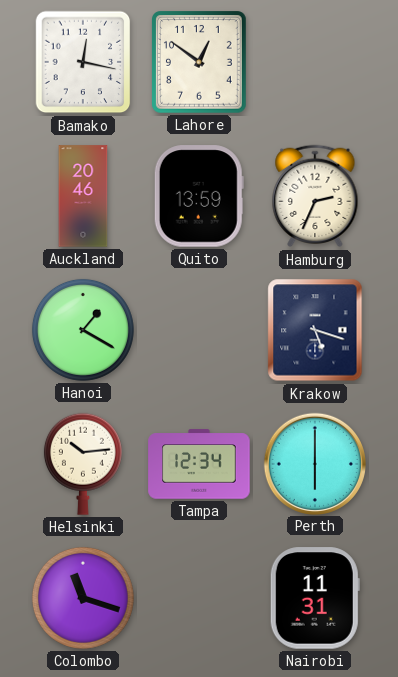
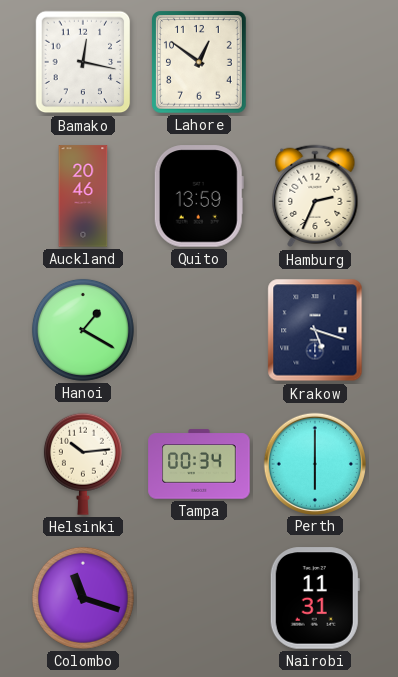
Tampa: 12:34 -> 00:34
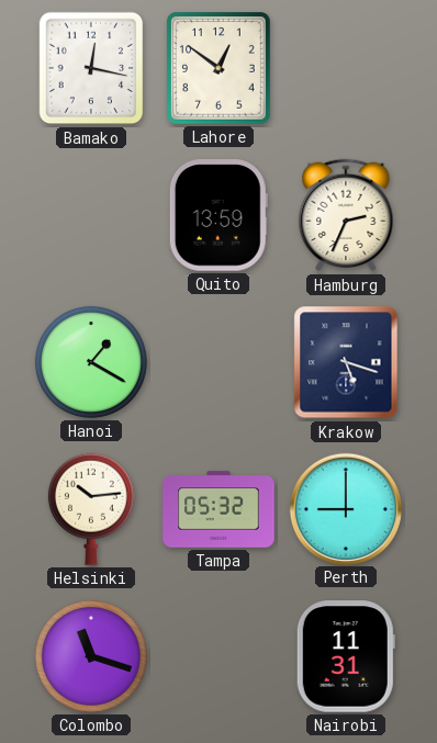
Auckland: 20:46 -> none
Tampa: 00:34 -> 05:32
Perth: 6:00 -> 9:00
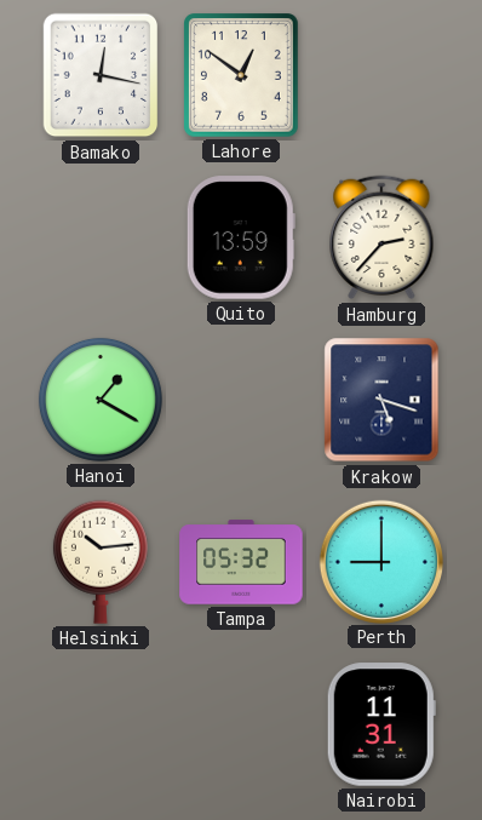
Hamburg: 2:34 -> 2:37
Colombo: 11:18 -> none
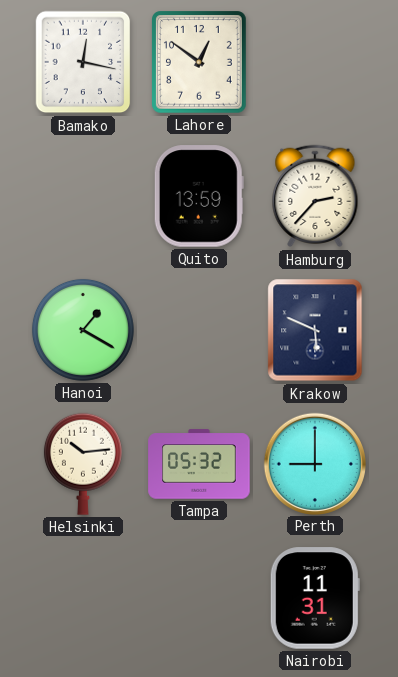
Krakow: 5:18 -> 5:49
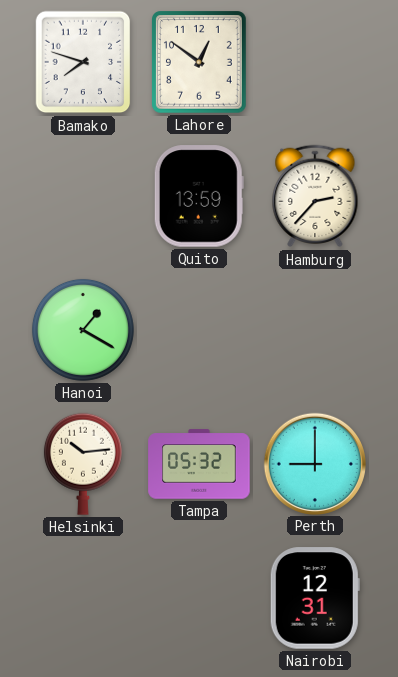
Bamako: 12:17 -> 7:48
Krakow: 5:49 -> none
Nairobi: 11:31 -> 12:31
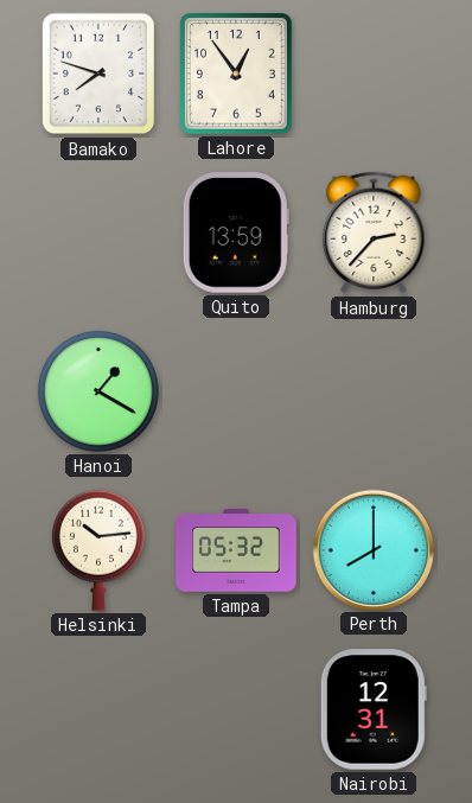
Lahore: 12:51 -> 12:54
Perth: 9:00 -> 8:00
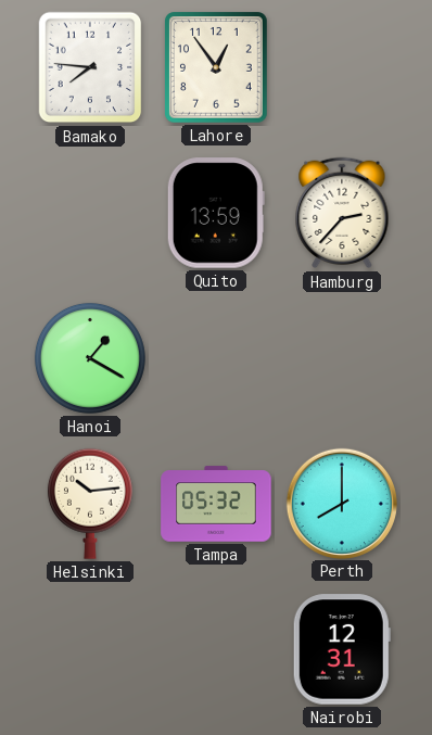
Bamako: 7:48 -> 7:46
